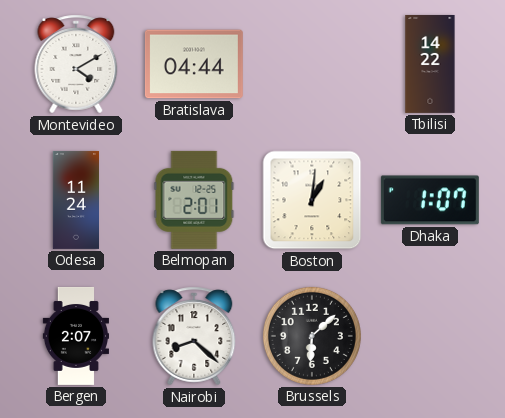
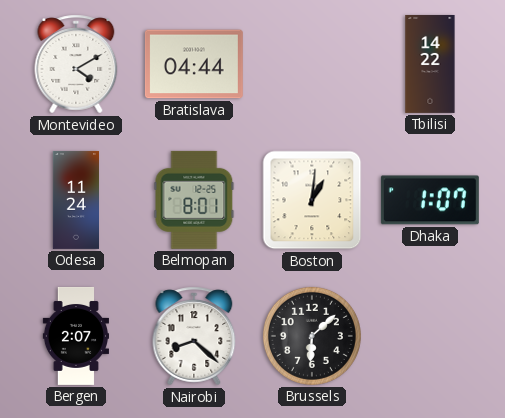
Belmopan: 2:01 -> 8:01
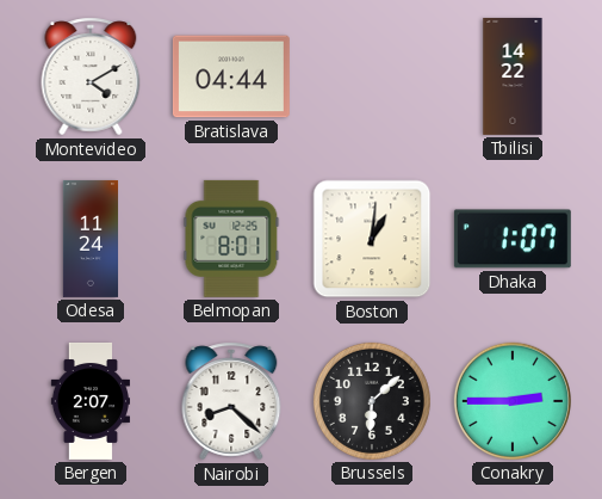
Conakry: none -> 2:45
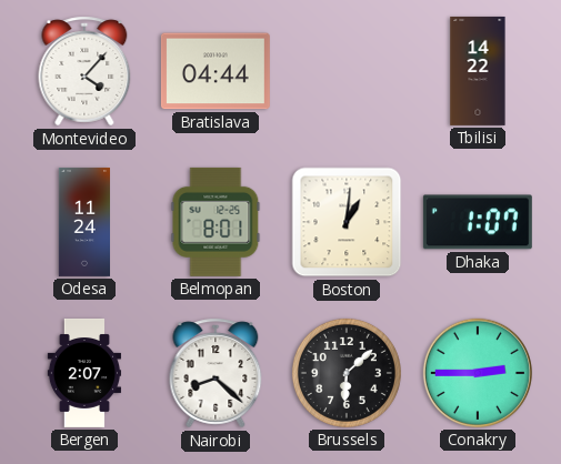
Montevideo: 4:10 -> 4:07
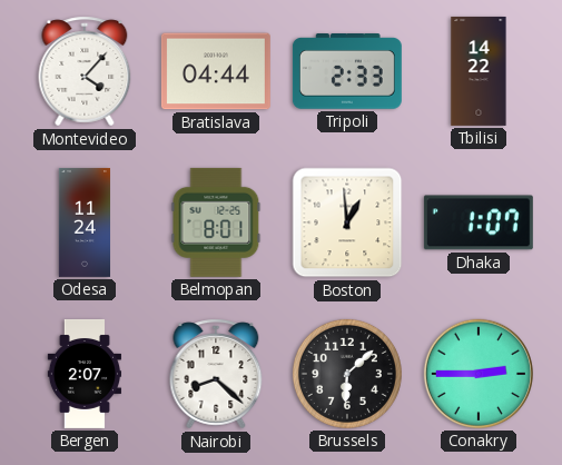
Tripoli: none -> 2:33
Boston: 1:01 -> 12:59
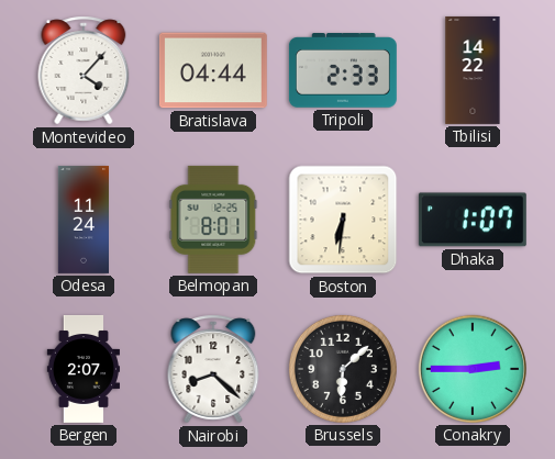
Boston: 12:59 -> 6:31
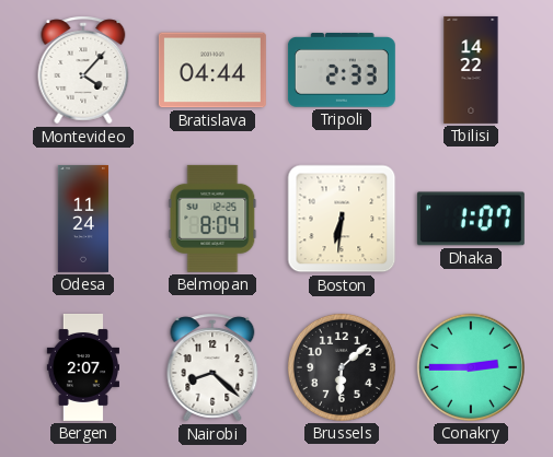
Belmopan: 8:01 -> 8:04
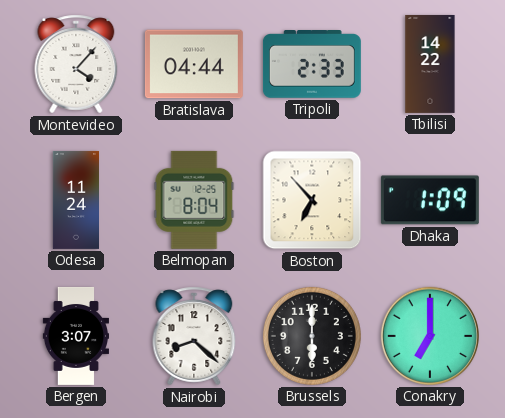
Boston: 6:31 -> 6:53
Dhaka: 1:07 -> 1:09
Bergen: 2:07 -> 3:07
Brussels: 6:08 -> 6:00
Conakry: 2:45 -> 7:00
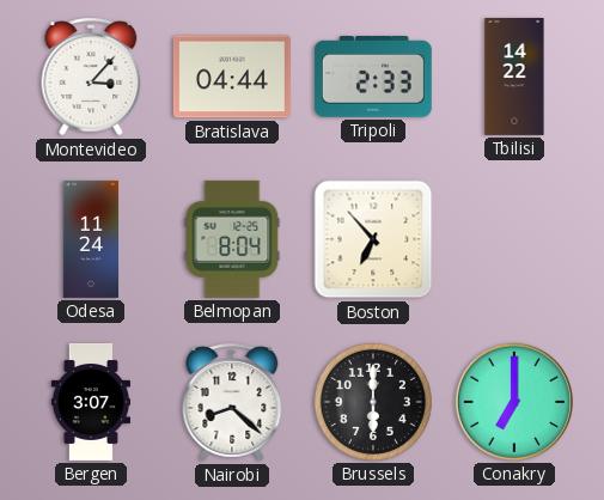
Montevideo: 4:07 -> 3:07
Dhaka: 1:09 -> none
